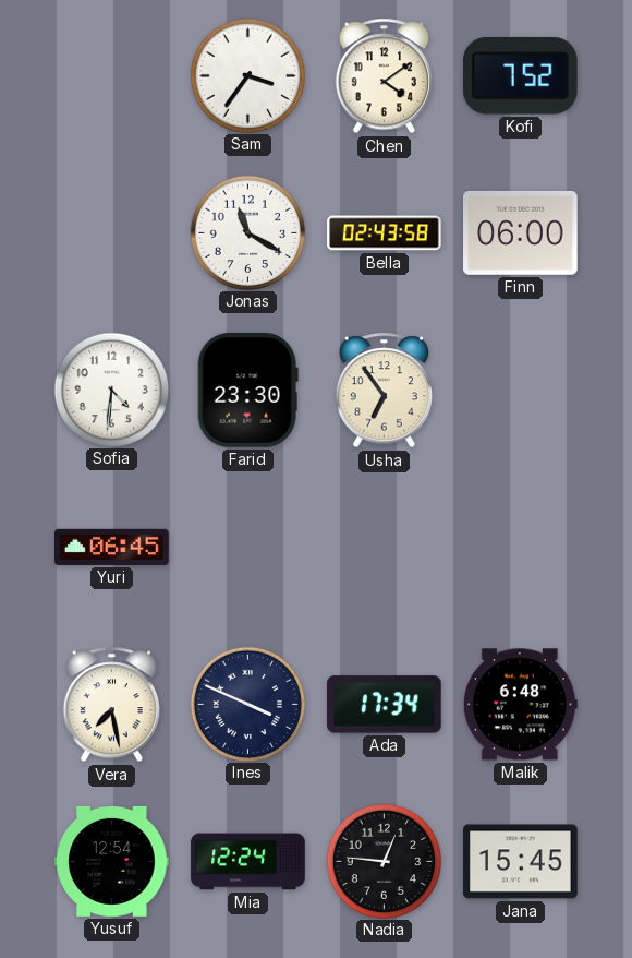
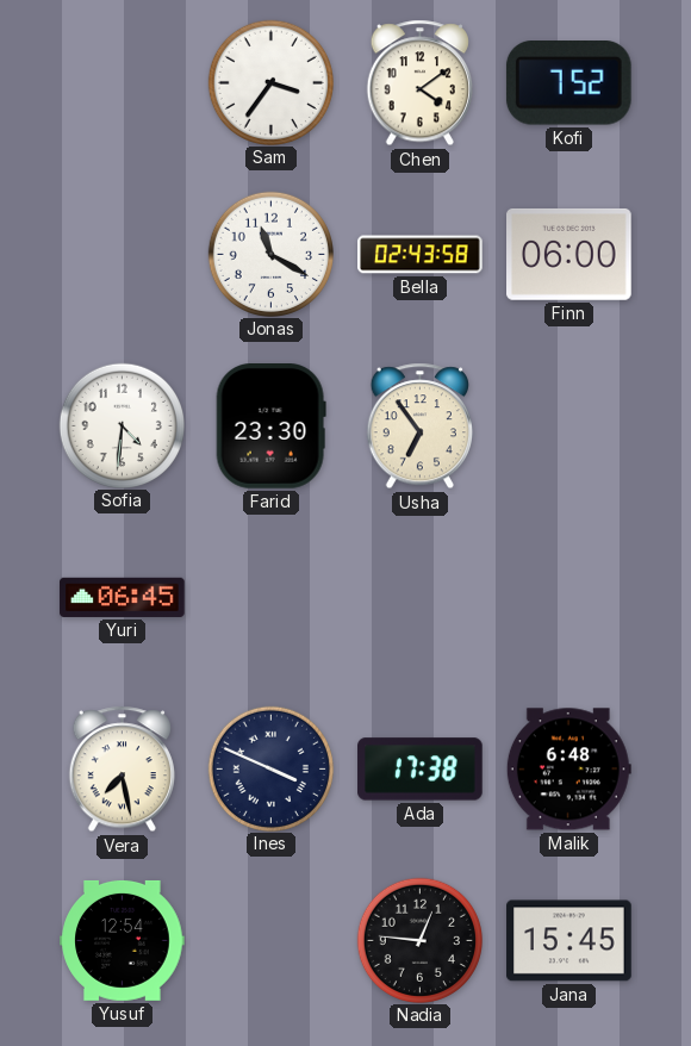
Ada: 17:34 -> 17:38
Mia: 12:24 -> none
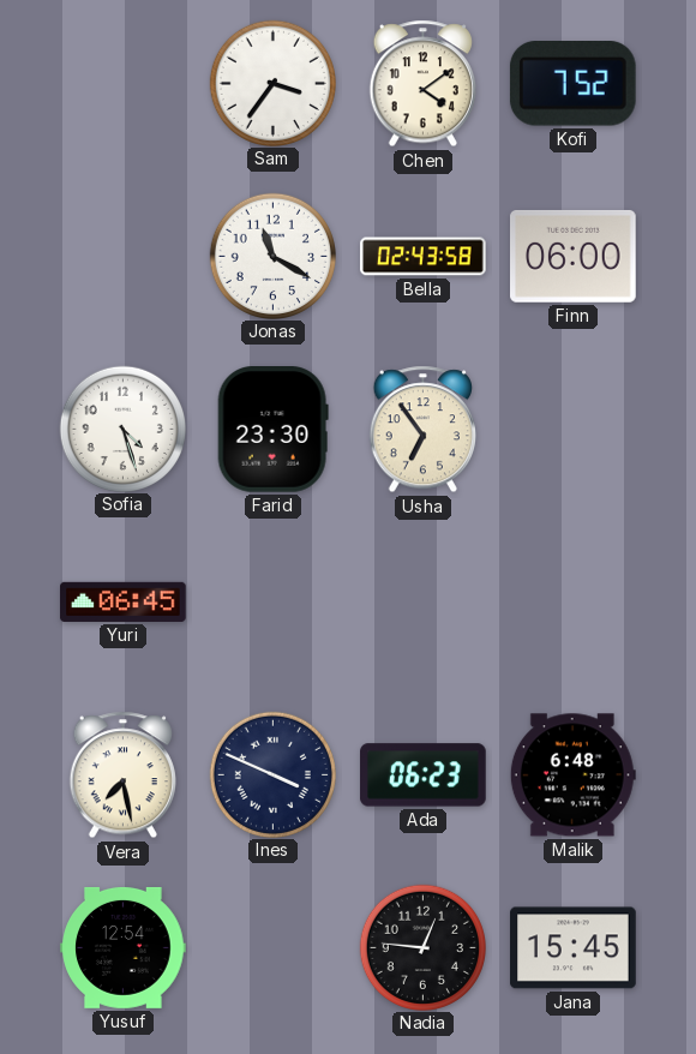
Sofia: 4:31 -> 4:27
Ada: 17:38 -> 06:23
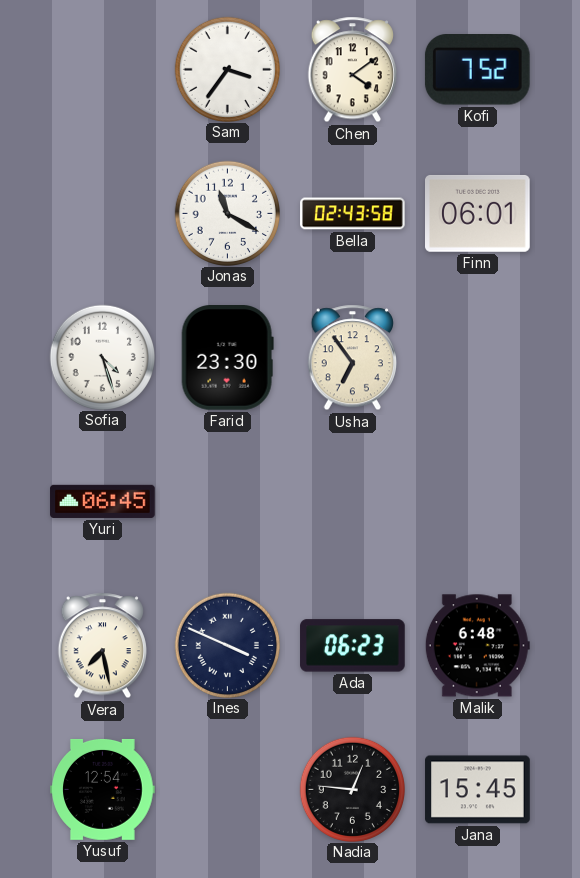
Finn: 06:00 -> 06:01
